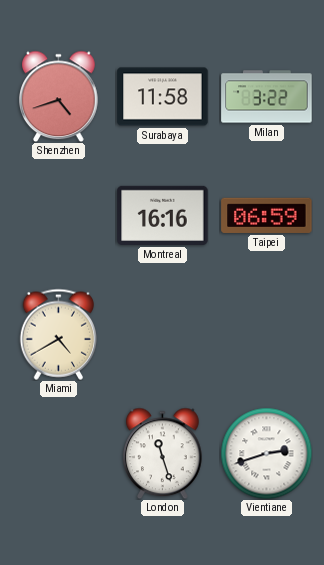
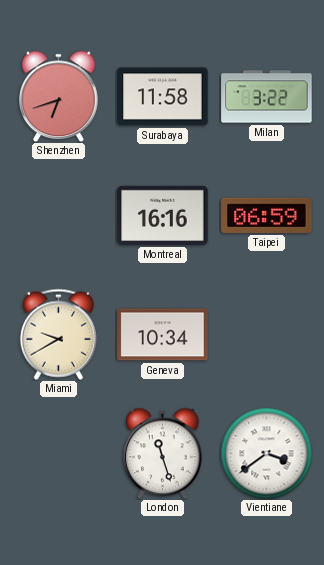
Shenzhen: 4:42 -> 6:42
Miami: 4:40 -> 9:40
Geneva: none -> 10:34
Vientiane: 2:42 -> 3:39
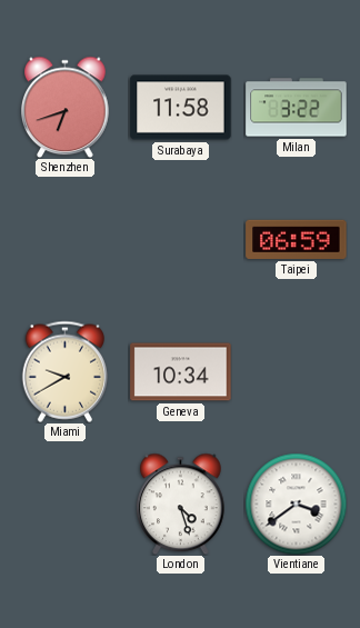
Montreal: 16:16 -> none
London: 11:27 -> 4:27
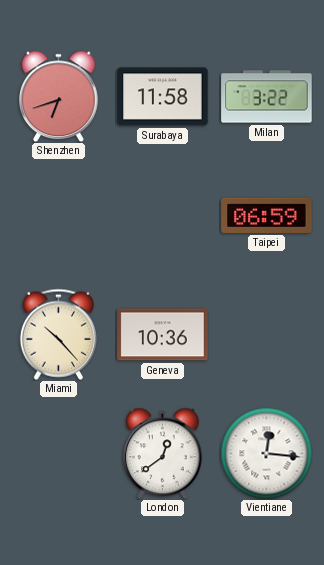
Miami: 9:40 -> 10:23
Geneva: 10:34 -> 10:36
London: 4:27 -> 12:39
Vientiane: 3:39 -> 12:16
